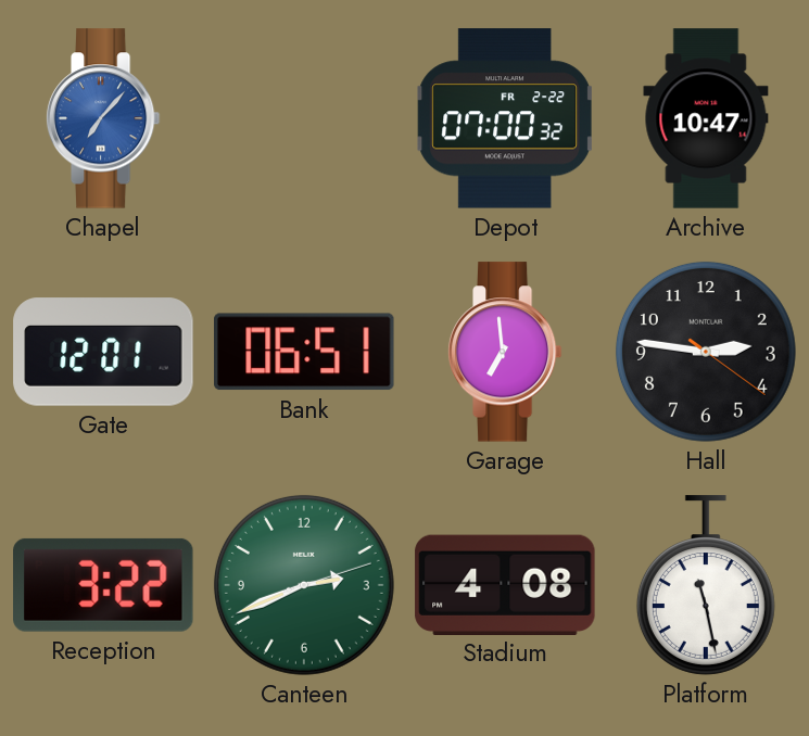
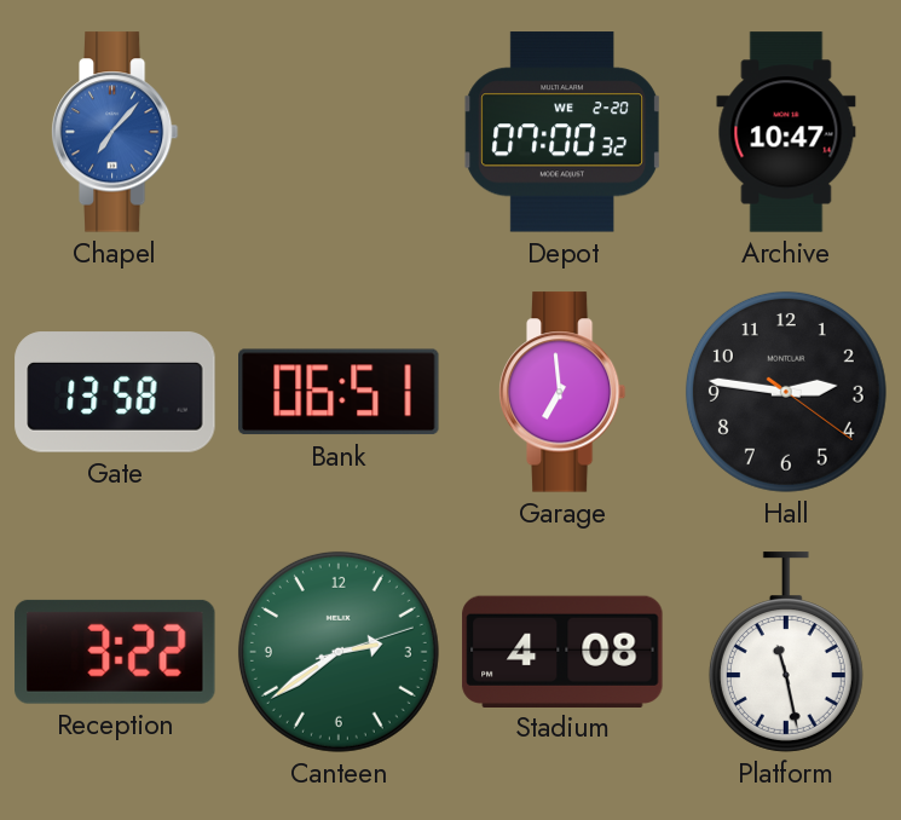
Depot date: FR 2-22 -> WE 2-20
Gate: 12:01 -> 13:58
Canteen: 2:41 -> 2:39
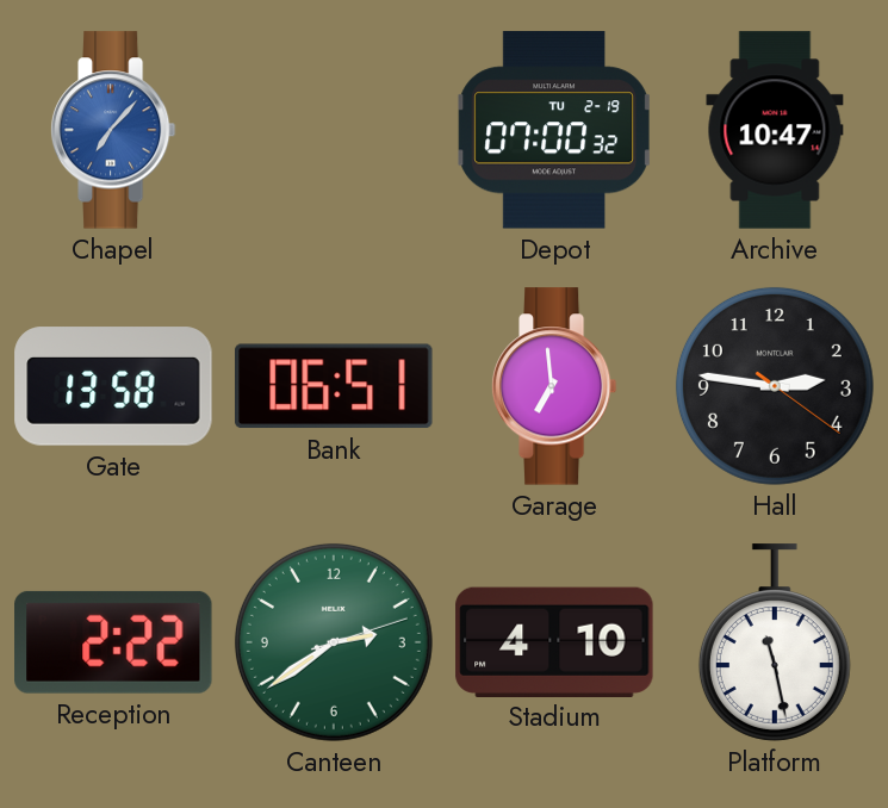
Depot date: WE 2-20 -> TU 2-19
Reception: 3:22 -> 2:22
Stadium: 4:08 -> 4:10
